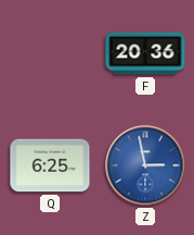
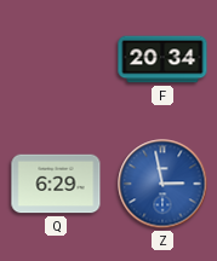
F: 20:36 -> 20:34
Q: 6:25 -> 6:29
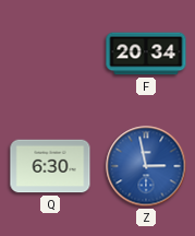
Q: 6:29 -> 6:30
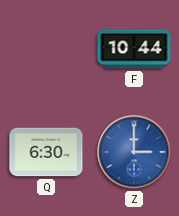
F: 20:34 -> 10:44
Z: 2:58 -> 3:00
